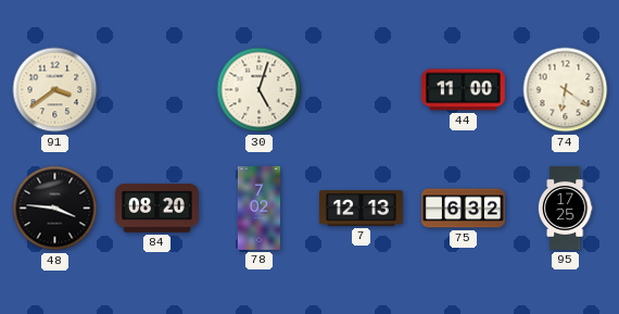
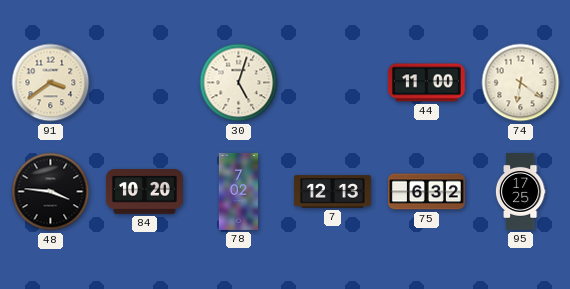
84: 08:20 -> 10:20
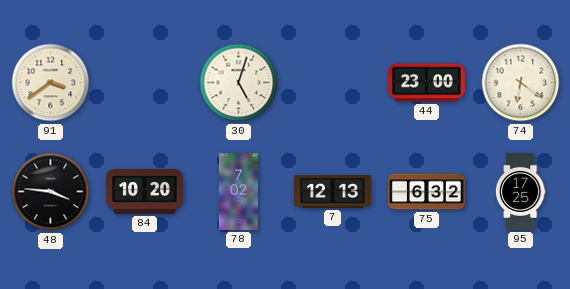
44: 11:00 -> 23:00
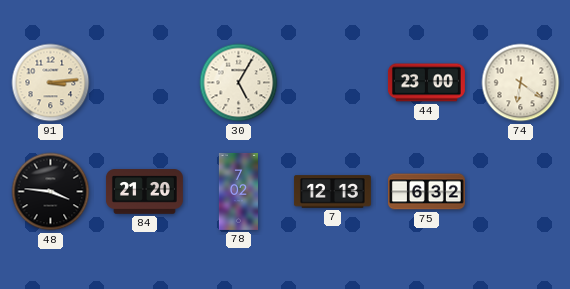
91: 3:39 -> 3:14
30: 5:03 -> 5:05
84: 10:20 -> 21:20
95: 17:25 -> none
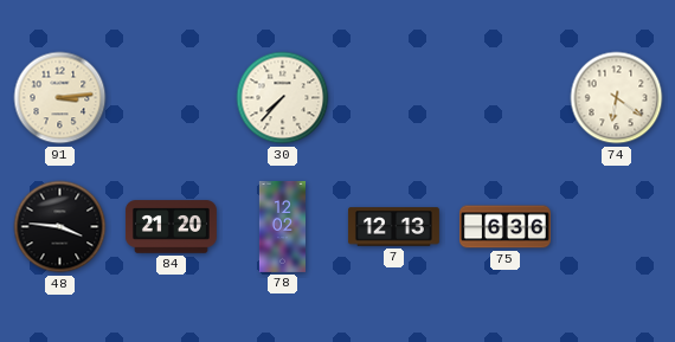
30: 5:05 -> 7:37
44: 23:00 -> none
78: 7:02 -> 12:02
75: 6:32 -> 6:36
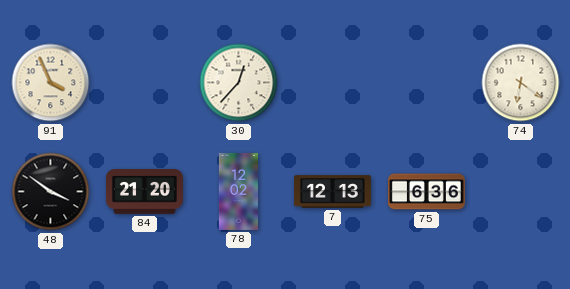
91: 3:14 -> 3:56
30: 7:37 -> 12:37
48: 3:46 -> 3:51
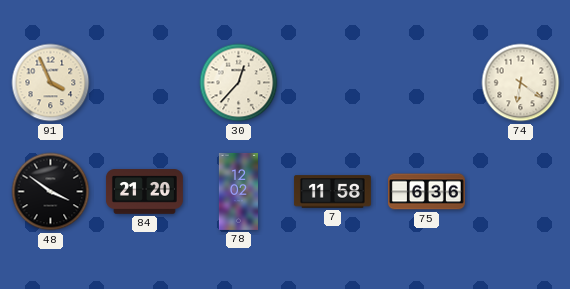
7: 12:13 -> 11:58
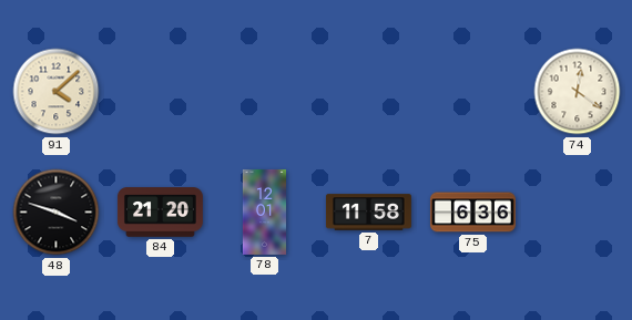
91: 3:56 -> 4:08
30: 12:37 -> none
74: 6:21 -> 12:21
48: 3:51 -> 3:48
78: 12:02 -> 12:01
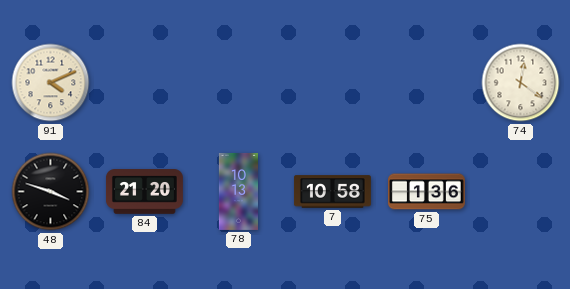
91: 4:08 -> 4:11
78: 12:01 -> 10:13
7: 11:58 -> 10:58
75: 6:36 -> 1:36
